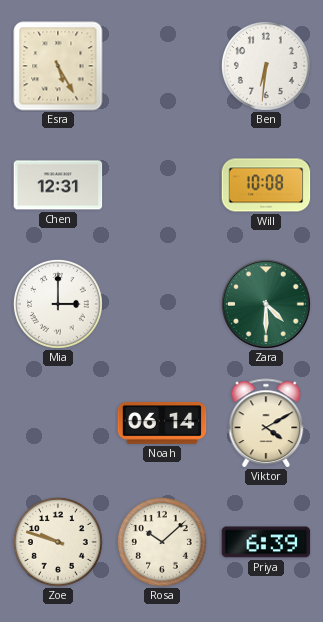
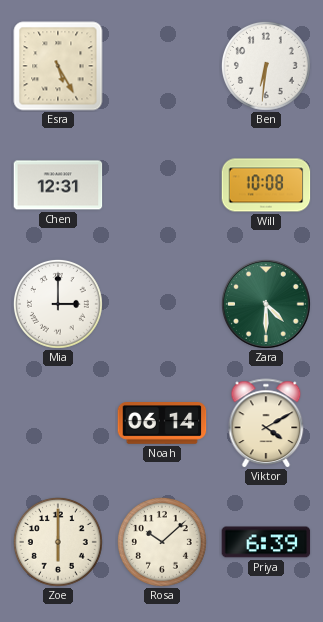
Zoe: 9:48 -> 6:00
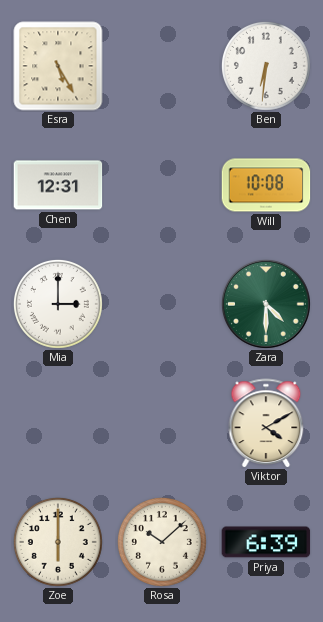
Noah: 06:14 -> none
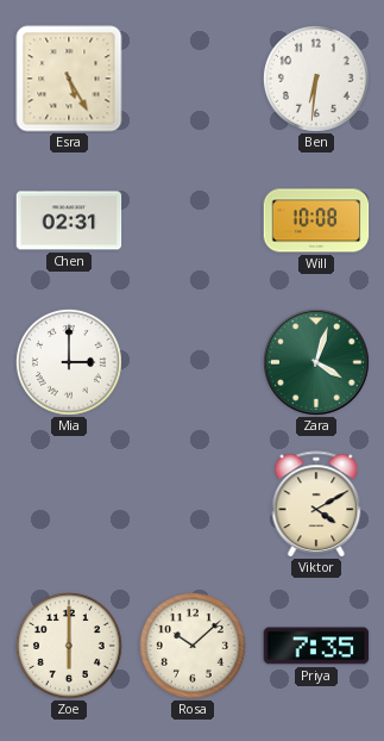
Chen: 12:31 -> 02:31
Zara: 4:30 -> 4:03
Priya: 6:39 -> 7:35
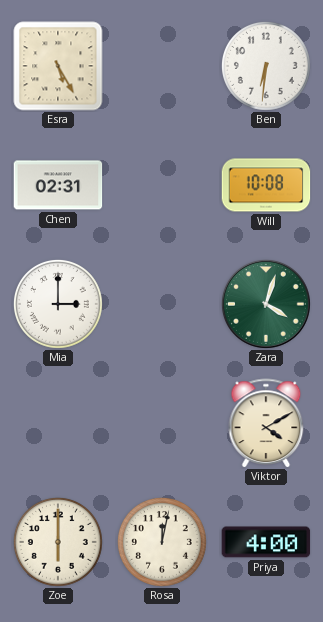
Rosa: 10:08 -> 12:02
Priya: 7:35 -> 4:00
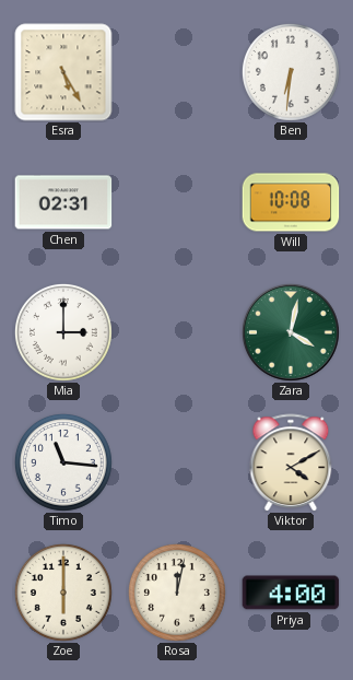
Zara: 4:03 -> 4:02
Timo: none -> 11:16
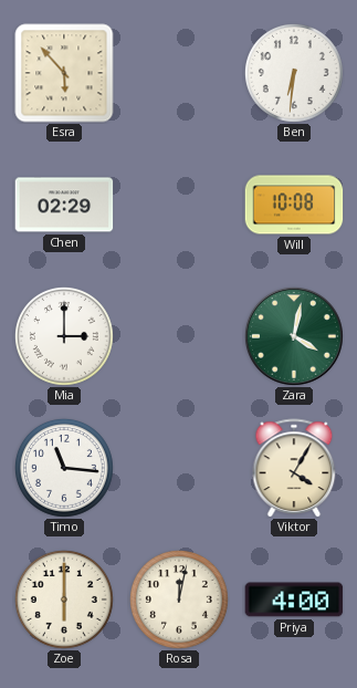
Esra: 5:25 -> 5:53
Chen: 02:31 -> 02:29
Viktor: 4:10 -> 4:05
